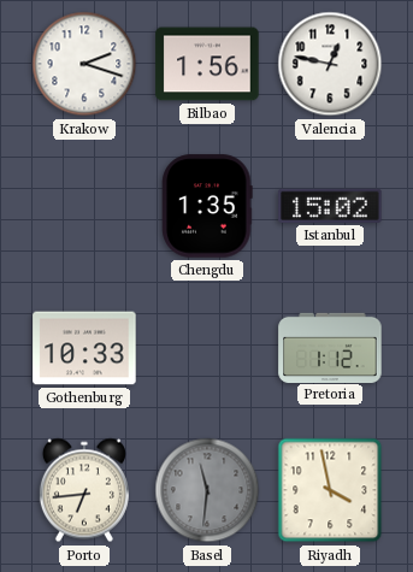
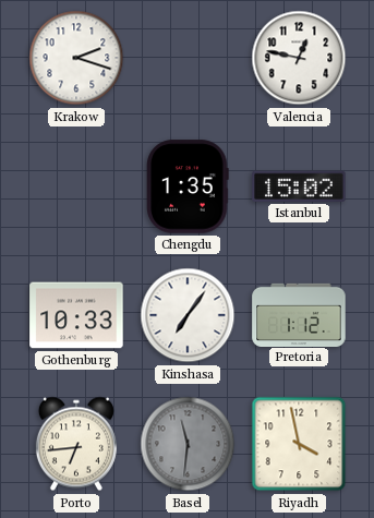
Bilbao: 1:56 -> none
Kinshasa: none -> 7:06
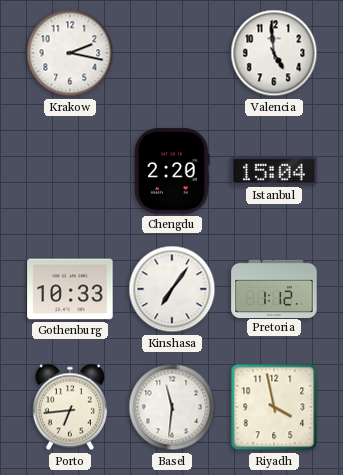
Krakow: 2:18 -> 2:17
Valencia: 12:47 -> 4:59
Chengdu: 1:35 -> 2:20
Istanbul: 15:02 -> 15:04
Basel dial: grey -> white
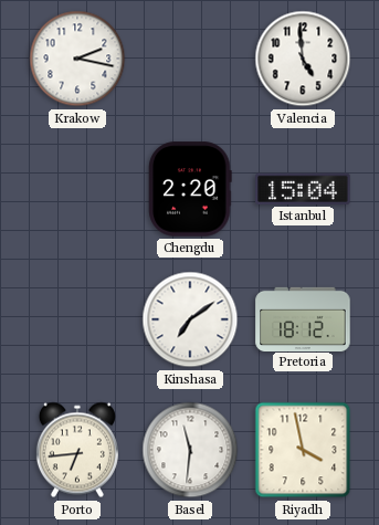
Gothenburg: 10:33 -> none
Kinshasa: 7:06 -> 7:09
Pretoria: 1:12 -> 18:12
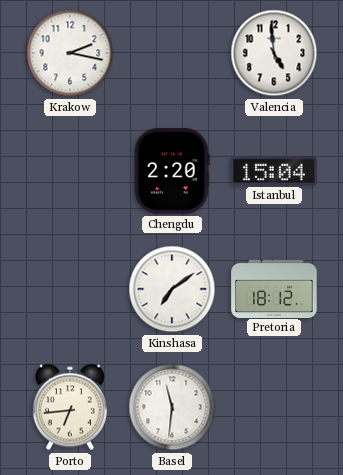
Riyadh: 3:58 -> none
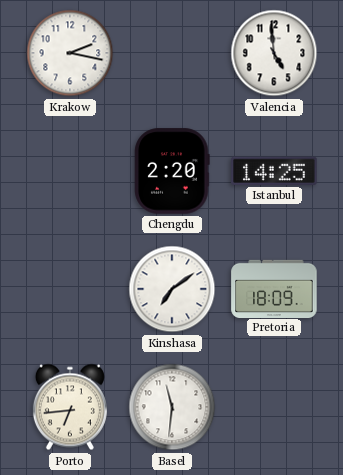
Istanbul: 15:04 -> 14:25
Pretoria: 18:12 -> 18:09
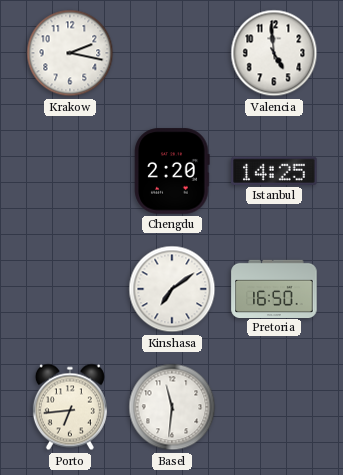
Pretoria: 18:09 -> 16:50
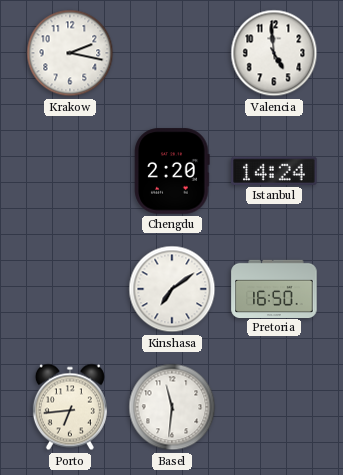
Istanbul: 14:25 -> 14:24
